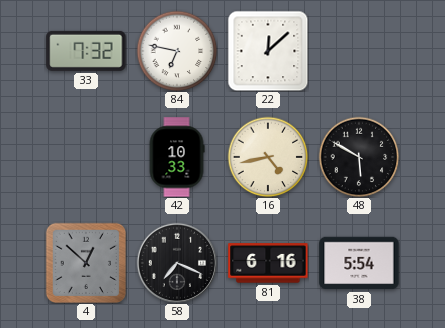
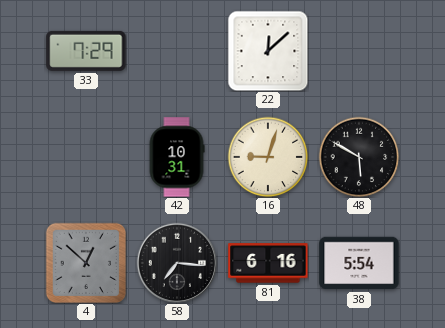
33: 7:32 -> 7:29
84: 6:47 -> none
42: 10:33 -> 10:31
16: 4:43 -> 9:03
58: 7:19 -> 7:16
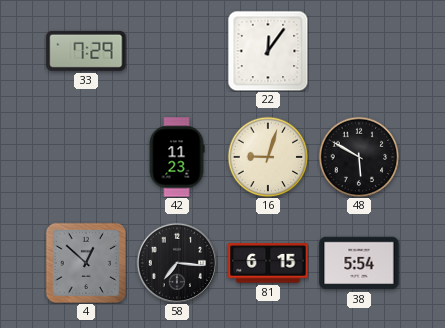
22: 12:08 -> 12:06
42: 10:31 -> 11:23
81: 6:16 -> 6:15
